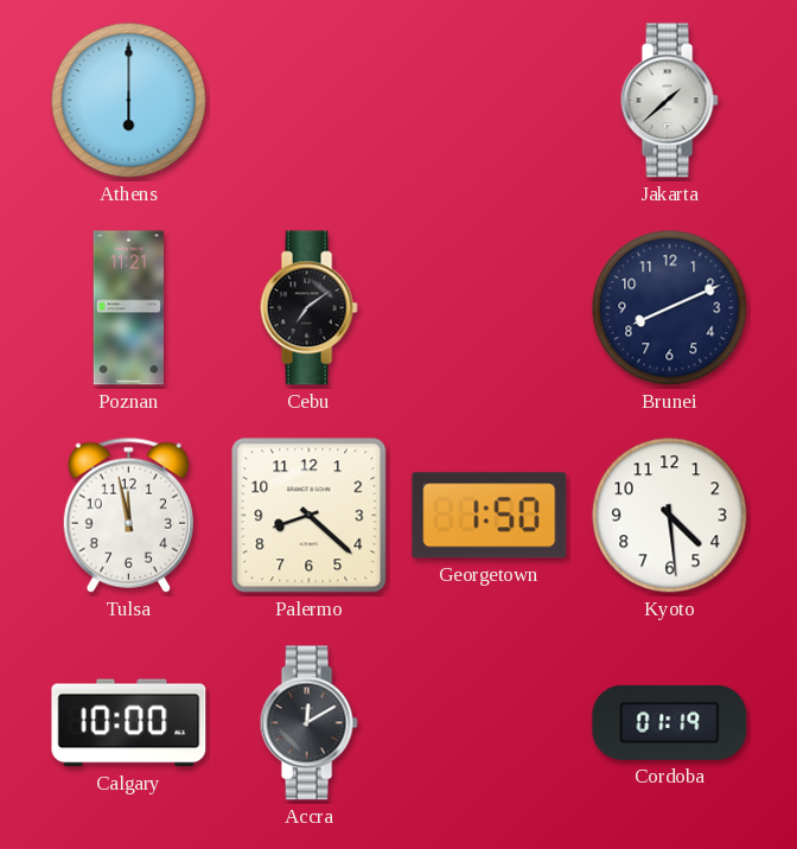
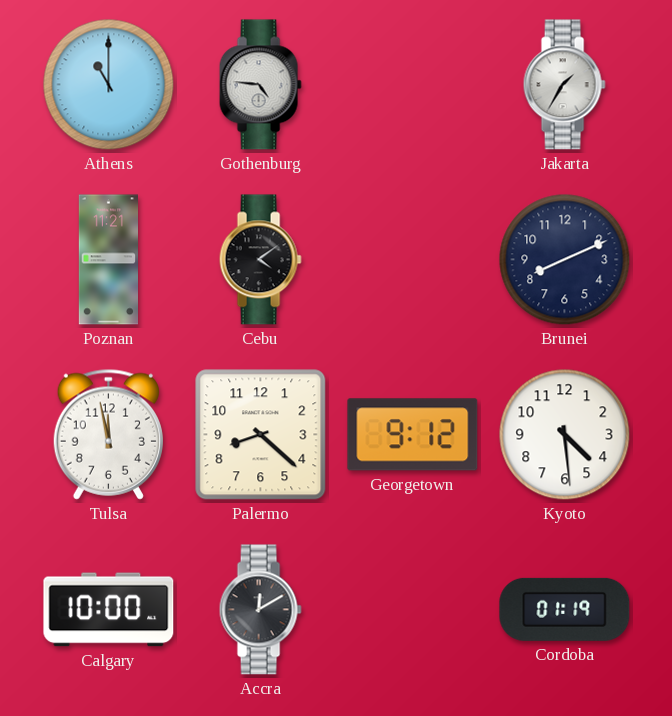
Athens: 6:00 -> 11:00
Gothenburg: none -> 4:46
Jakarta: 1:38 -> 1:35
Cebu: 7:09 -> 4:09
Georgetown: 1:50 -> 9:12
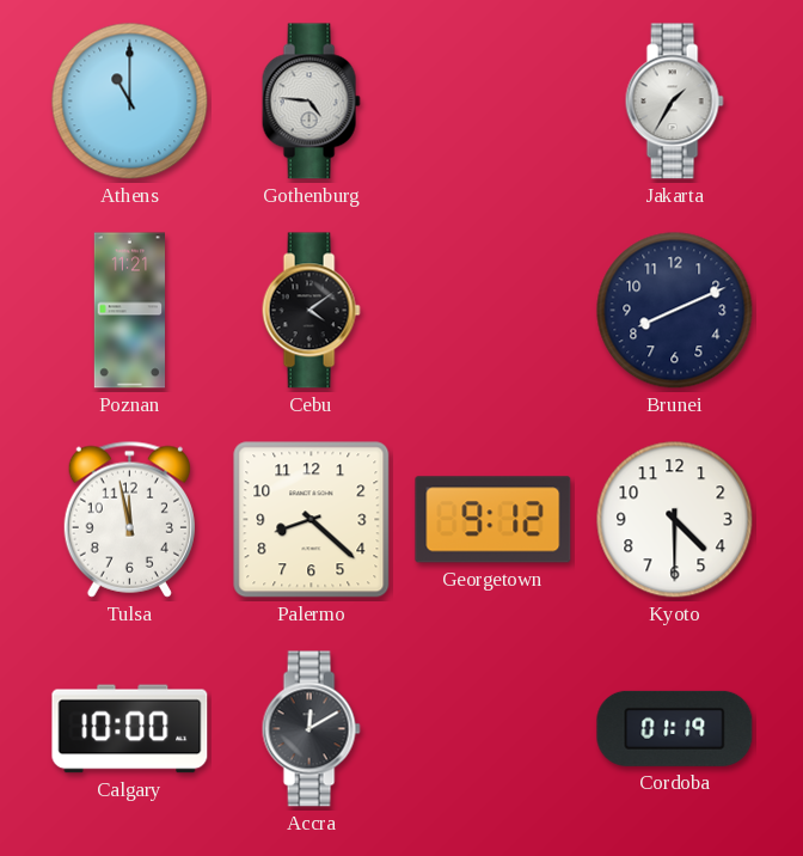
Kyoto: 4:29 -> 4:30
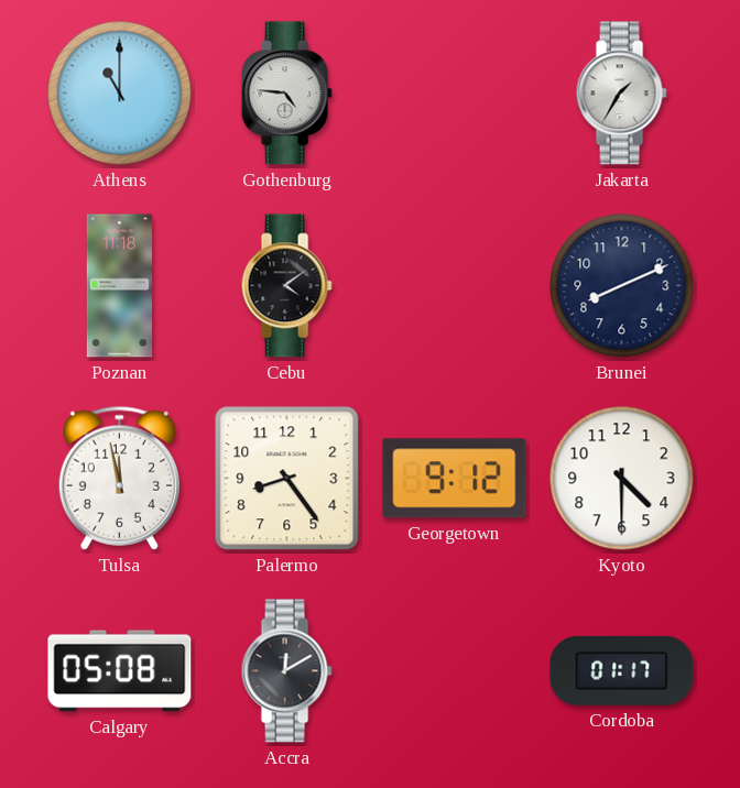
Poznan: 11:21 -> 11:18
Palermo: 8:22 -> 8:24
Calgary: 10:00 -> 05:08
Cordoba: 01:19 -> 01:17
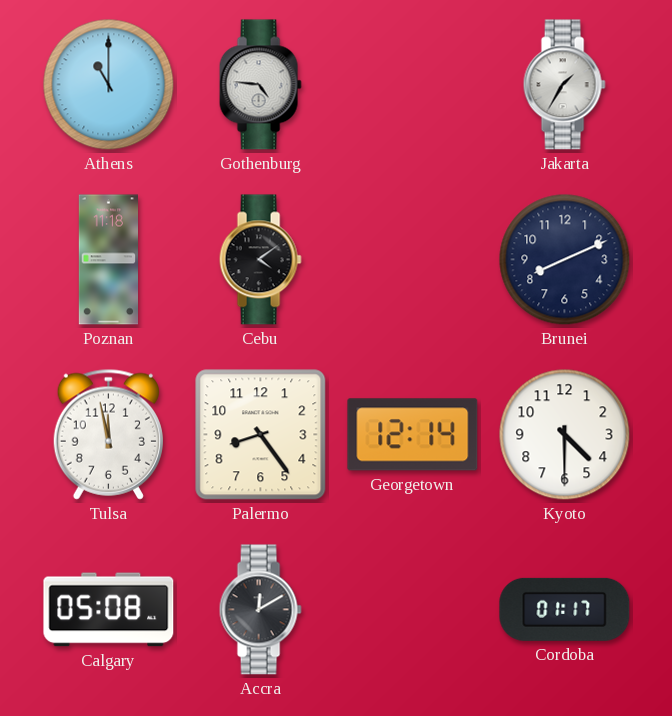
Georgetown: 9:12 -> 12:14
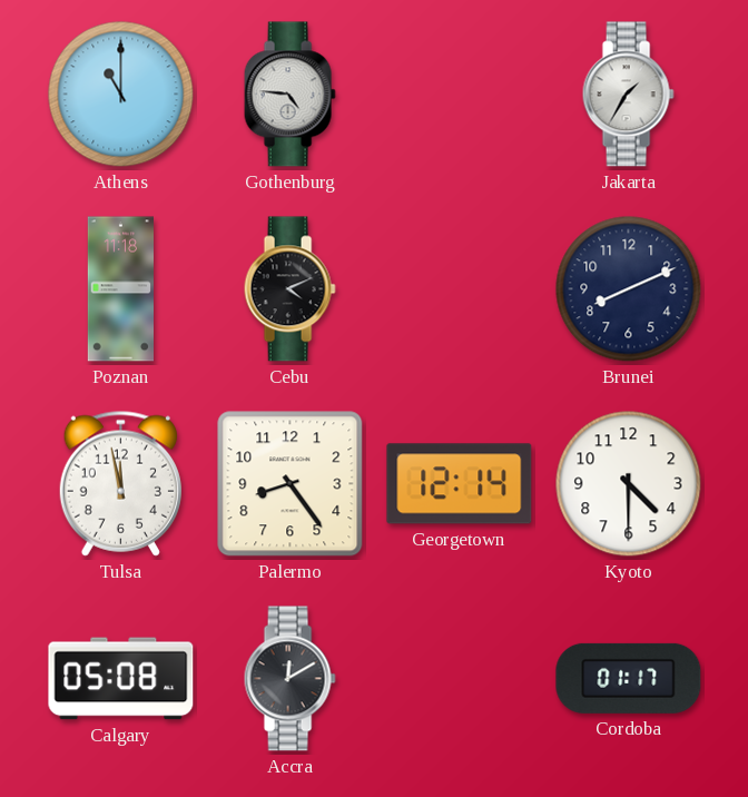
Cebu: 4:09 -> 4:11
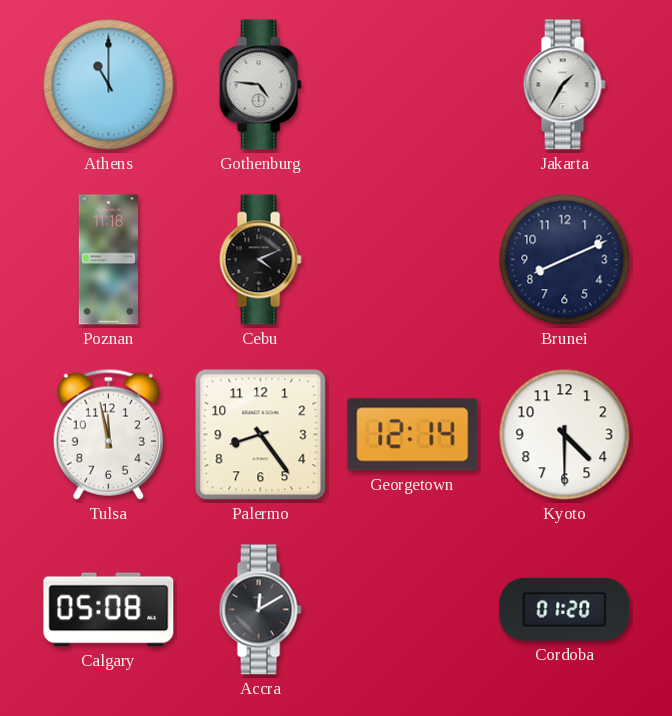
Cordoba: 01:17 -> 01:20
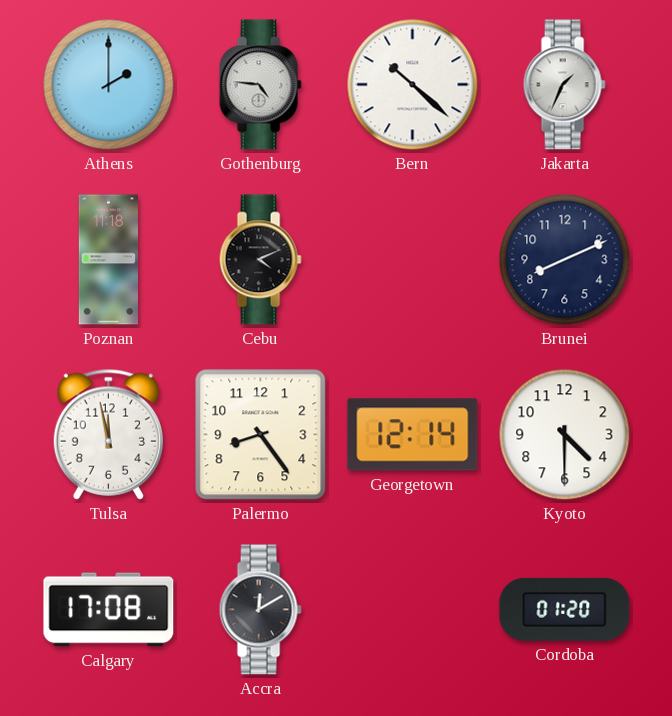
Athens: 11:00 -> 2:00
Bern: none -> 10:22
Jakarta: 1:35 -> 1:34
Calgary: 05:08 -> 17:08
